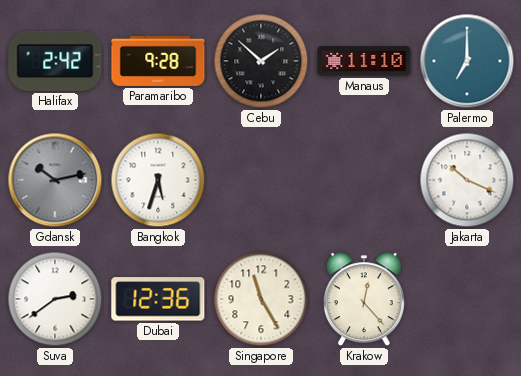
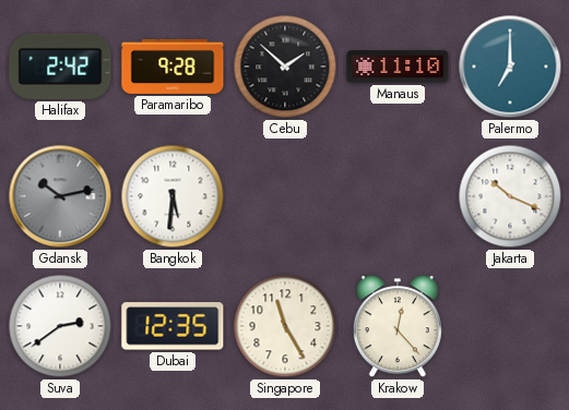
Bangkok: 5:33 -> 5:31
Dubai: 12:36 -> 12:35
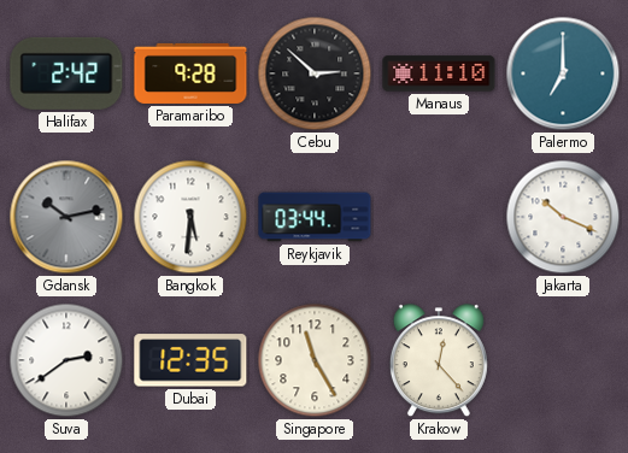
Cebu: 1:52 -> 2:52
Reykjavik: none -> 03:44
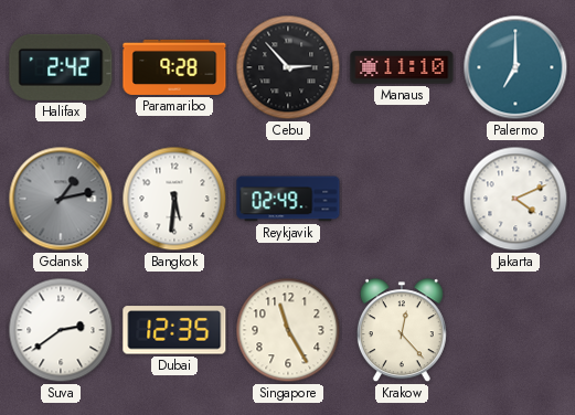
Cebu: 2:52 -> 2:53
Gdansk: 10:13 -> 1:13
Reykjavik: 03:44 -> 02:49
Jakarta: 10:19 -> 4:11
